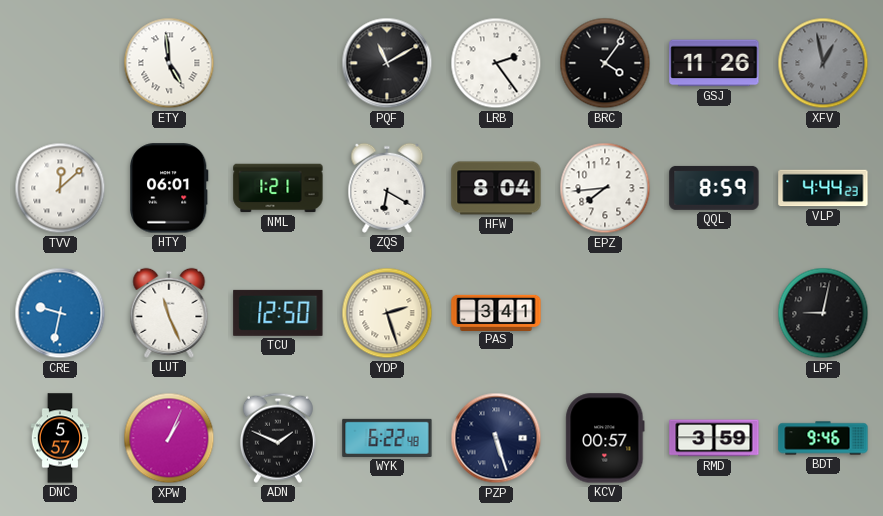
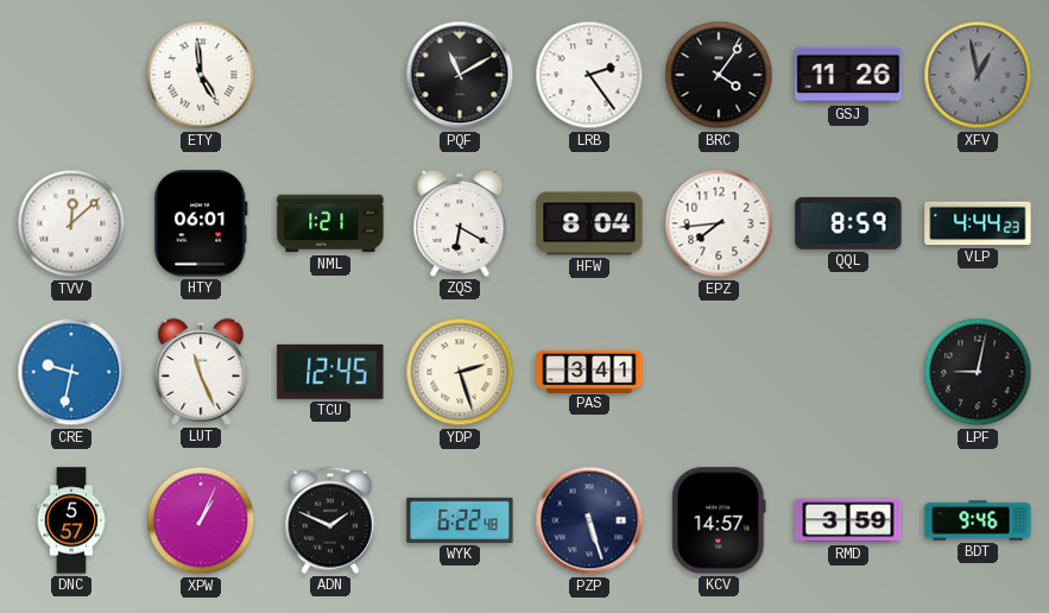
TCU: 12:50 -> 12:45
KCV: 00:57 -> 14:57
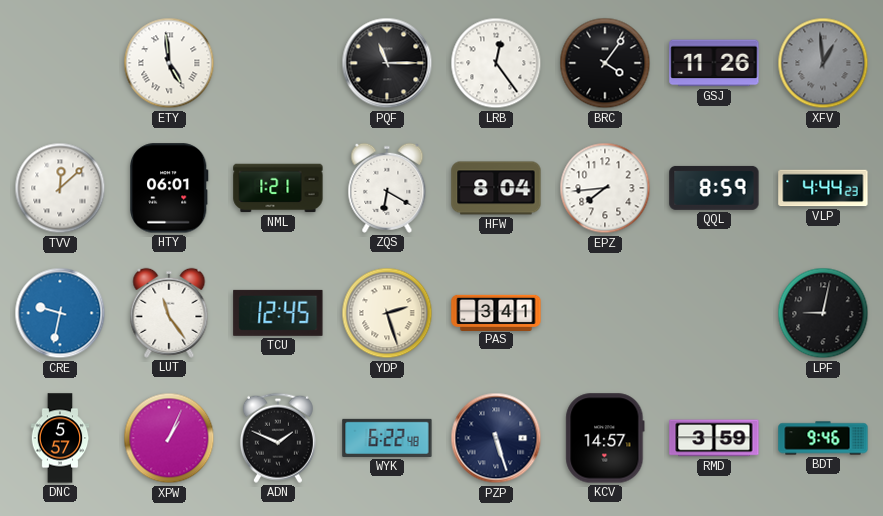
PQF: 11:10 -> 11:15
LRB: 2:24 -> 12:24
XFV: 12:58 -> 12:59
LUT: 11:26 -> 11:24
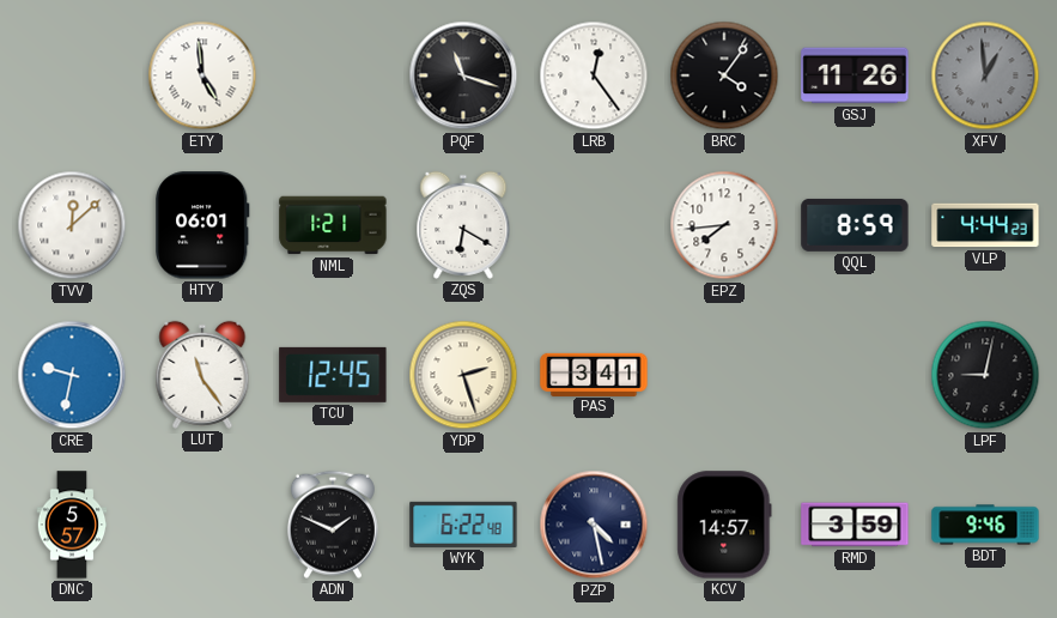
PQF: 11:15 -> 11:18
HFW: 8:04 -> none
XPW: 1:04 -> none
PZP: 5:27 -> 4:28
